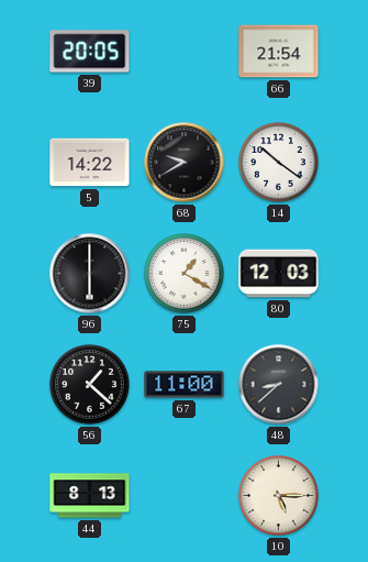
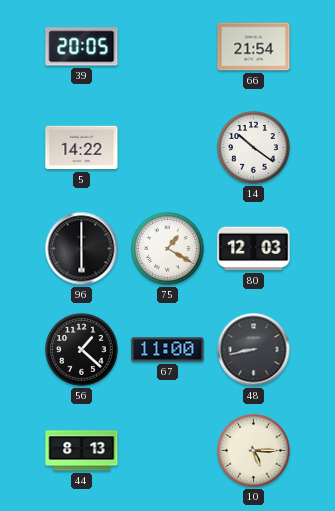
68: 9:40 -> none
48: 8:38 -> 8:43
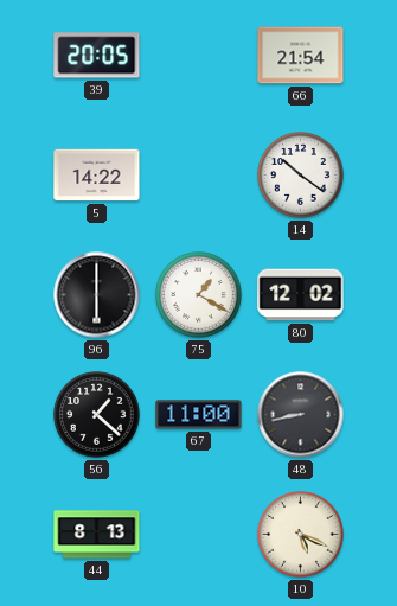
80: 12:03 -> 12:02
10: 5:15 -> 5:19
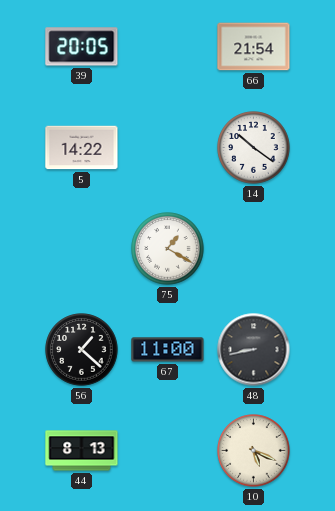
96: 6:00 -> none
80: 12:02 -> none
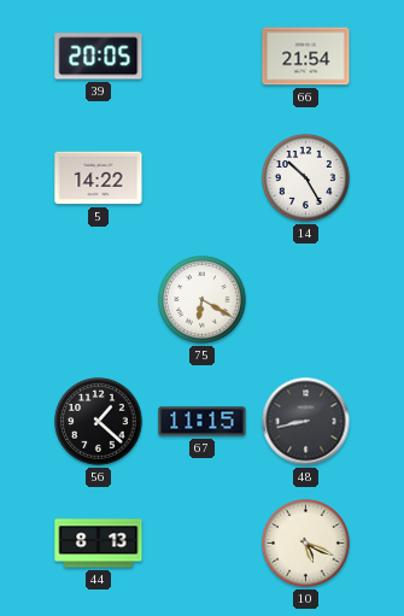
14: 10:21 -> 10:25
75: 1:20 -> 6:20
67: 11:00 -> 11:15
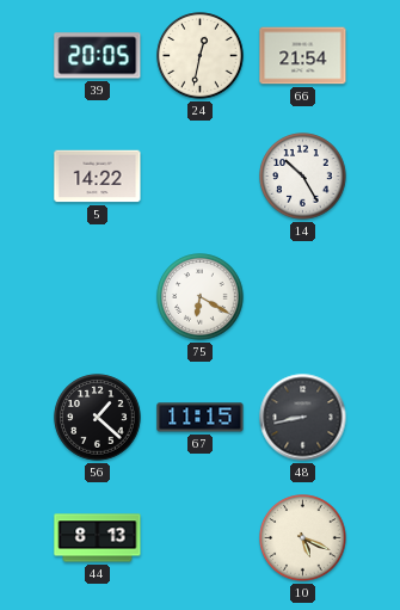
24: none -> 12:32
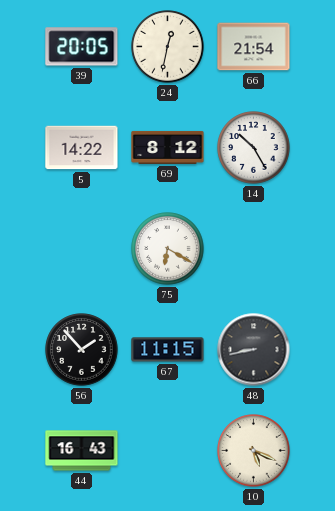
69: none -> 8:12
56: 1:22 -> 1:53
44: 8:13 -> 16:43
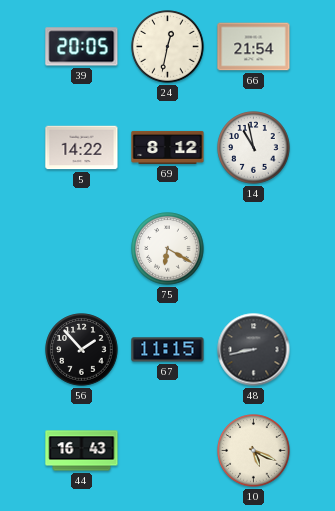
14: 10:25 -> 10:58
